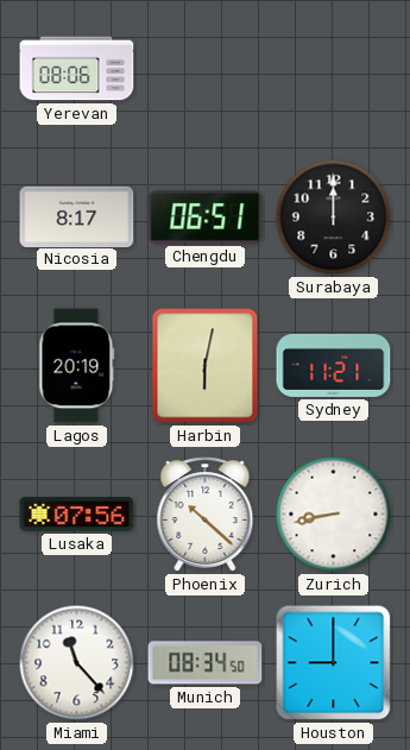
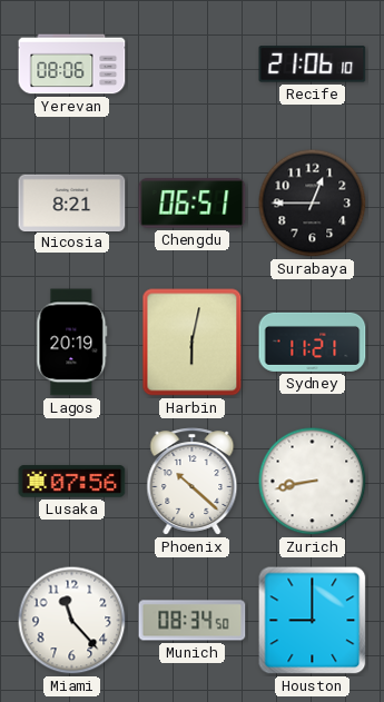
Recife: none -> 21:06
Nicosia: 8:17 -> 8:21
Surabaya: 12:00 -> 12:45
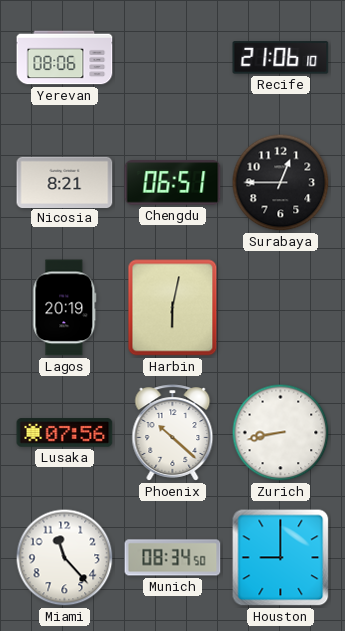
Sydney: 11:21 -> none
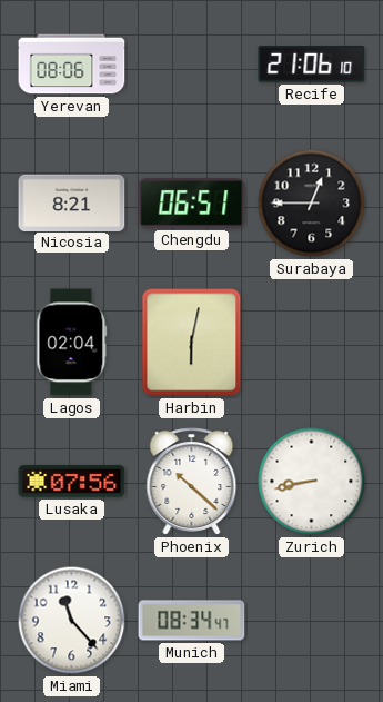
Lagos: 20:19 -> 02:04
Munich: 08:34:50 -> 08:34:47
Houston: 9:00 -> none
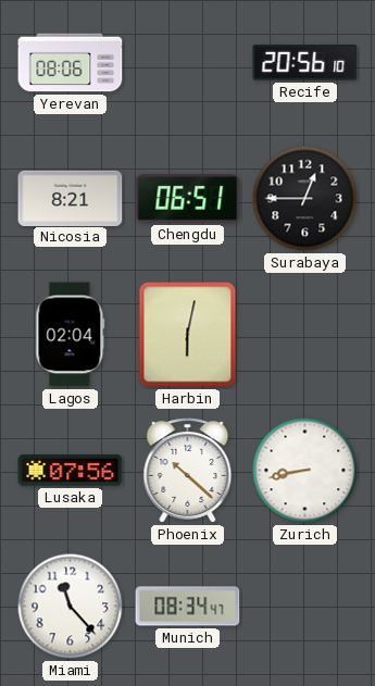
Recife: 21:06 -> 20:56
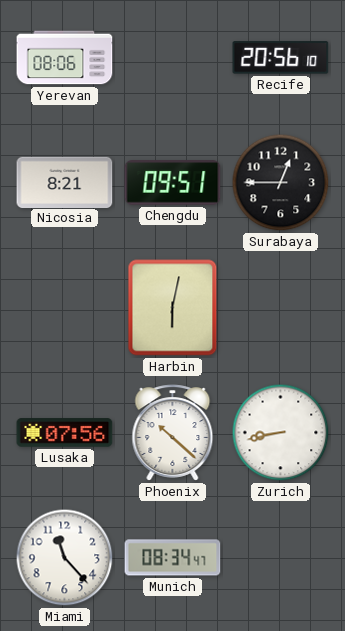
Chengdu: 06:51 -> 09:51
Lagos: 02:04 -> none
